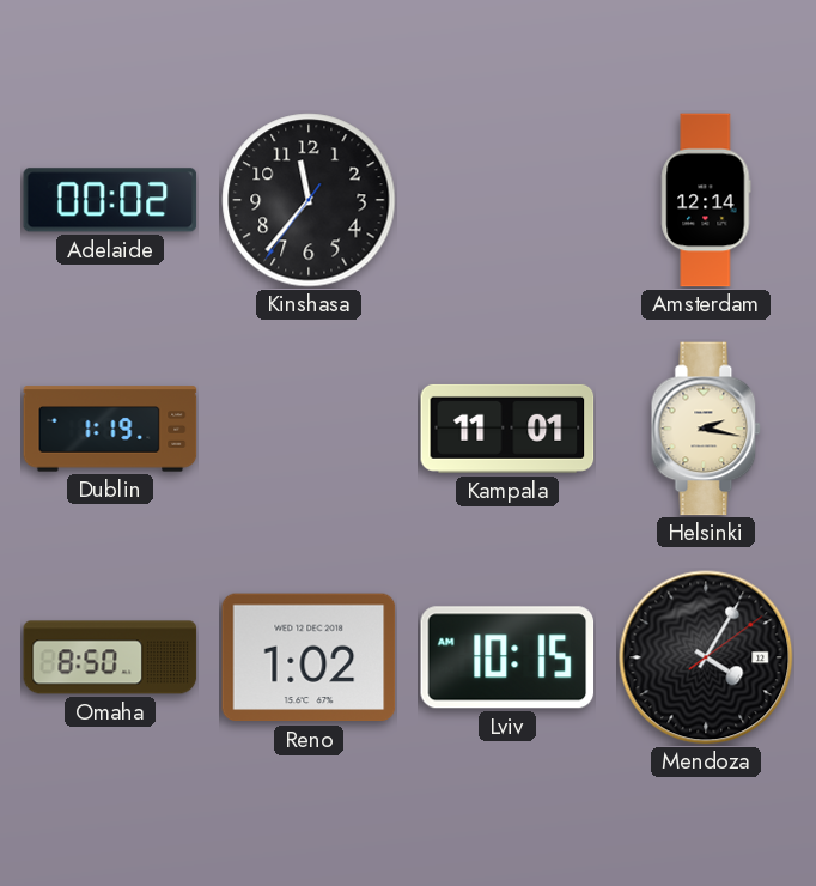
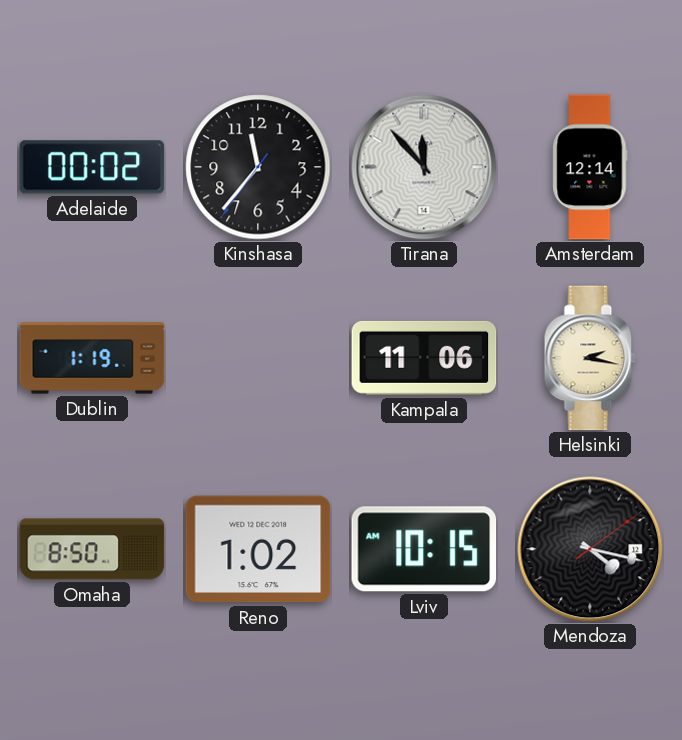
Tirana: none -> 11:53
Kampala: 11:01 -> 11:06
Mendoza: 4:05 -> 4:17
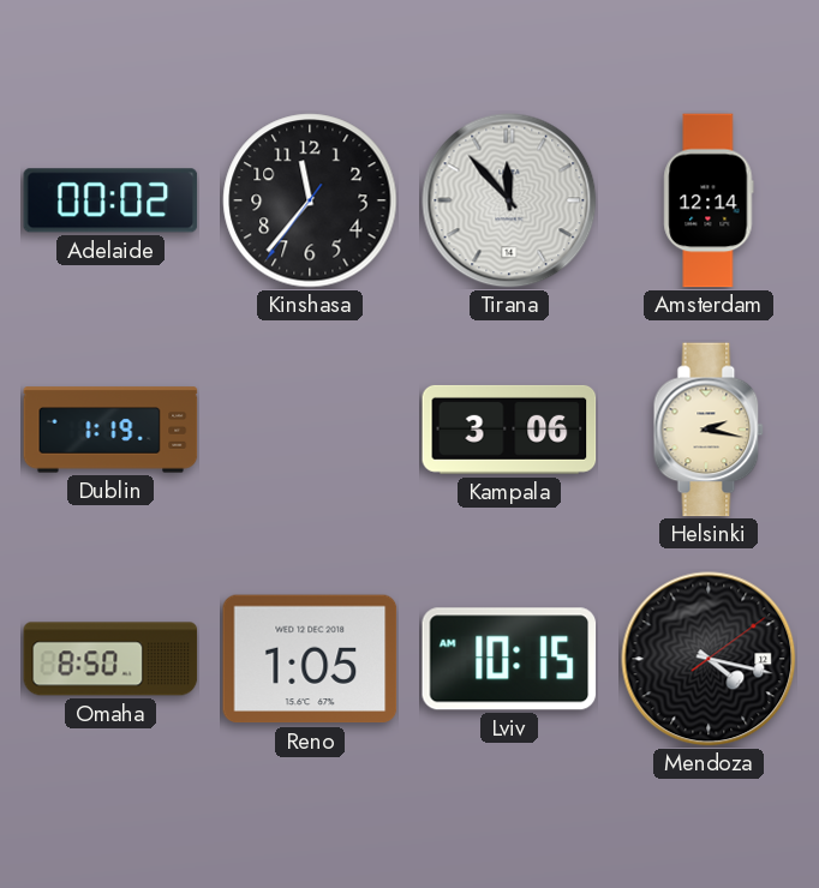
Kampala: 11:06 -> 3:06
Reno: 1:02 -> 1:05
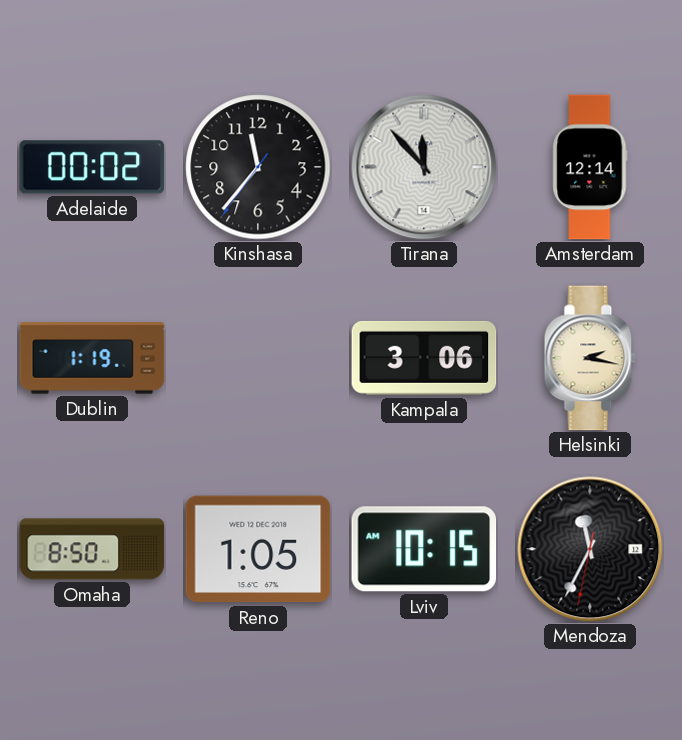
Mendoza: 4:17 -> 11:34
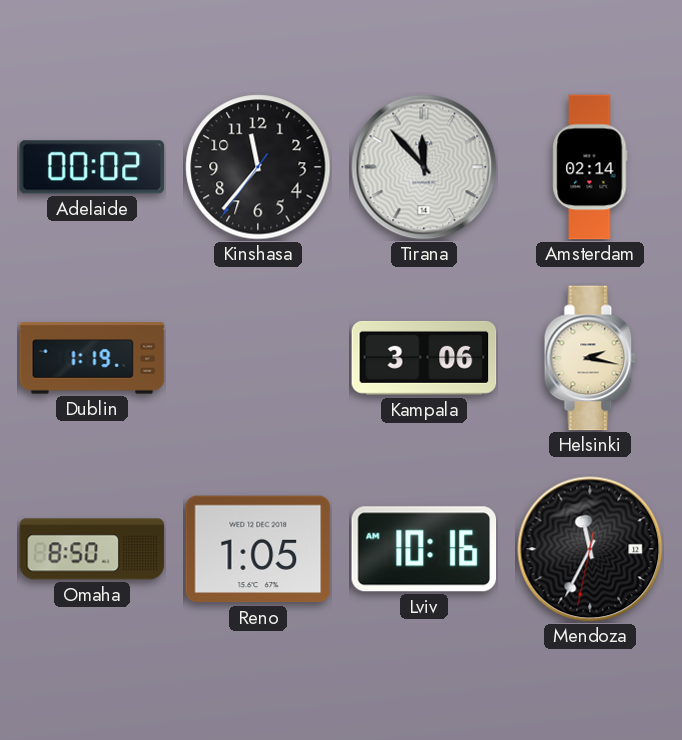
Amsterdam: 12:14 -> 02:14
Lviv: 10:15 -> 10:16
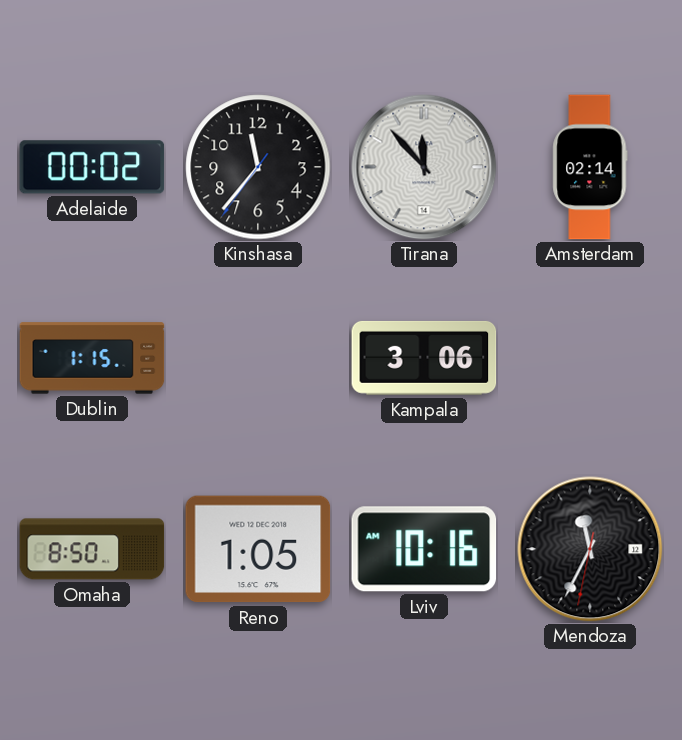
Dublin: 1:19 -> 1:15
Helsinki: 2:17 -> none
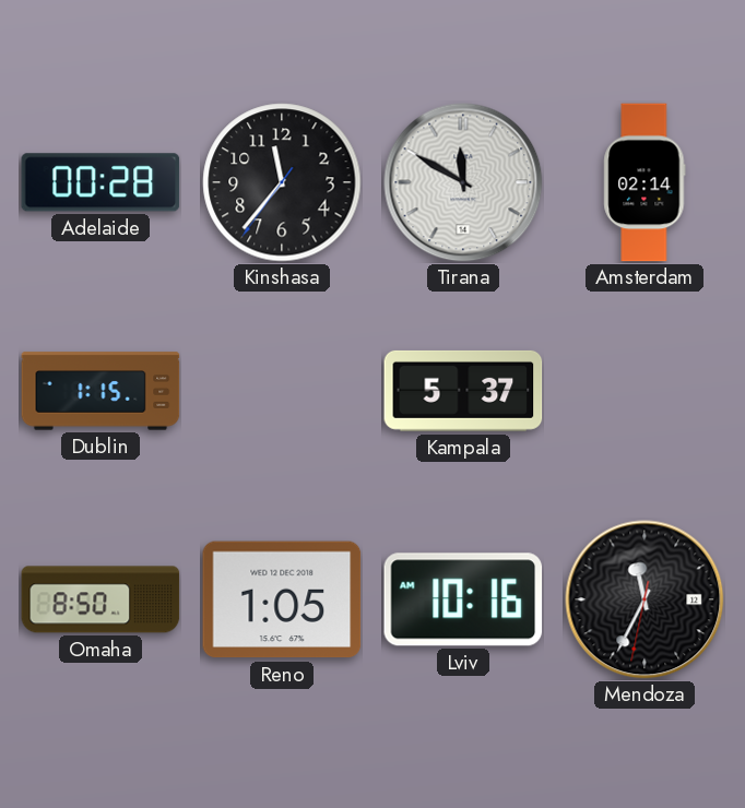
Adelaide: 00:02 -> 00:28
Tirana: 11:53 -> 11:50
Kampala: 3:06 -> 5:37
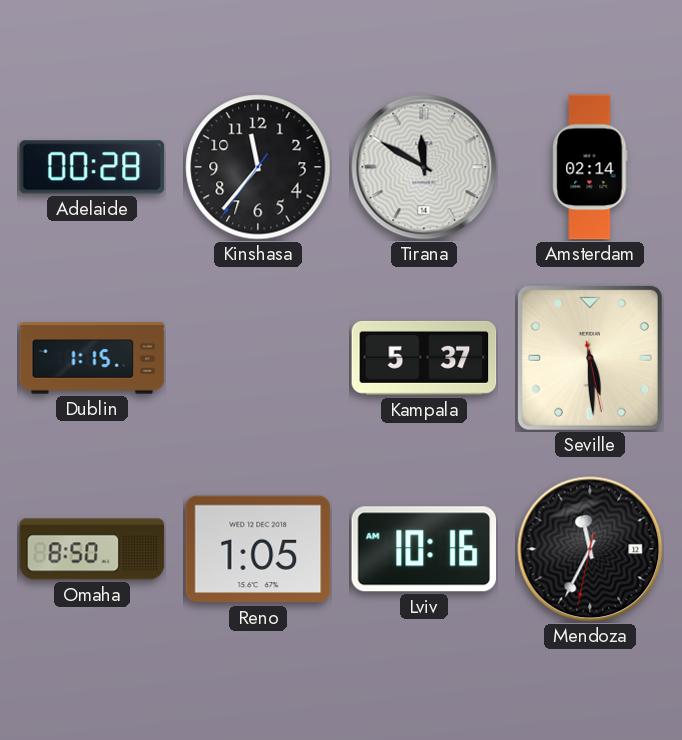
Seville: none -> 5:29
